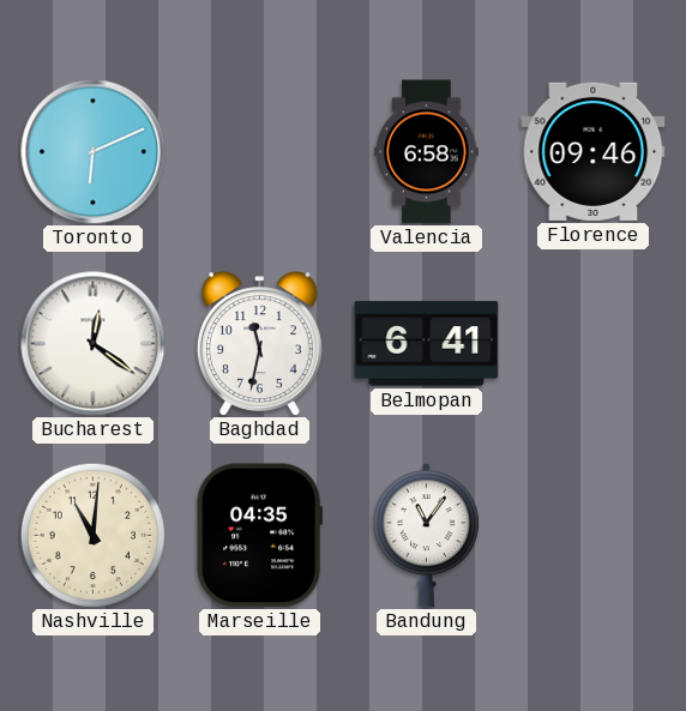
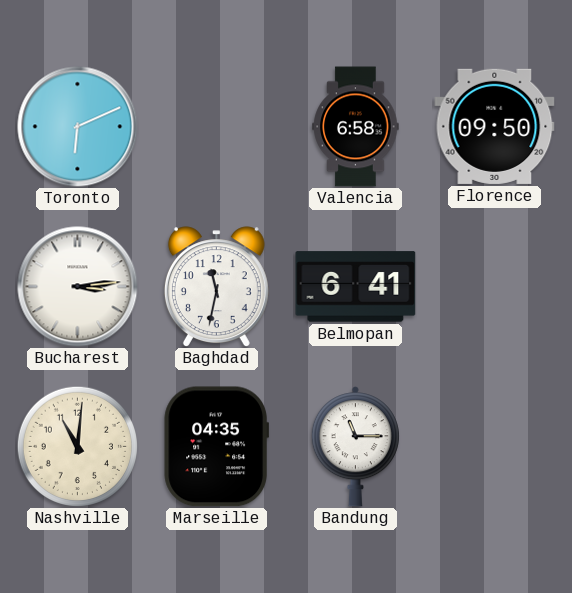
Florence: 09:46 -> 09:50
Bucharest: 12:21 -> 3:14
Bandung: 11:06 -> 11:15
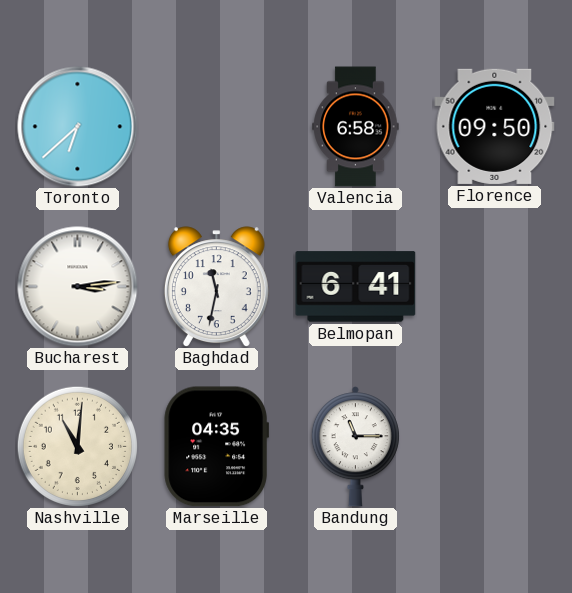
Toronto: 6:11 -> 6:38
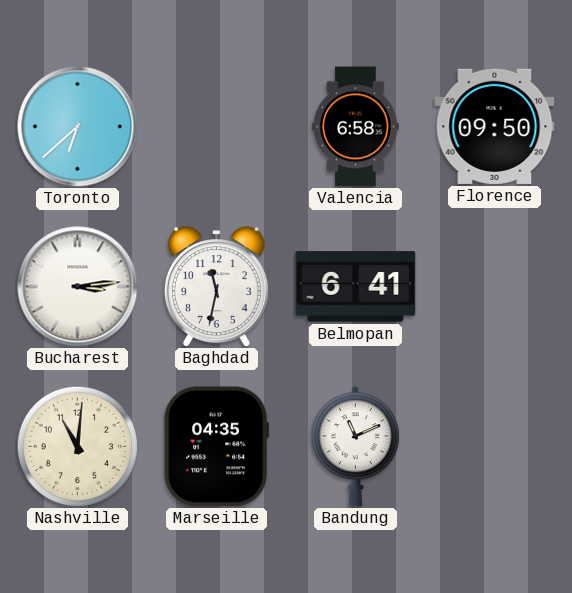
Bandung: 11:15 -> 11:11
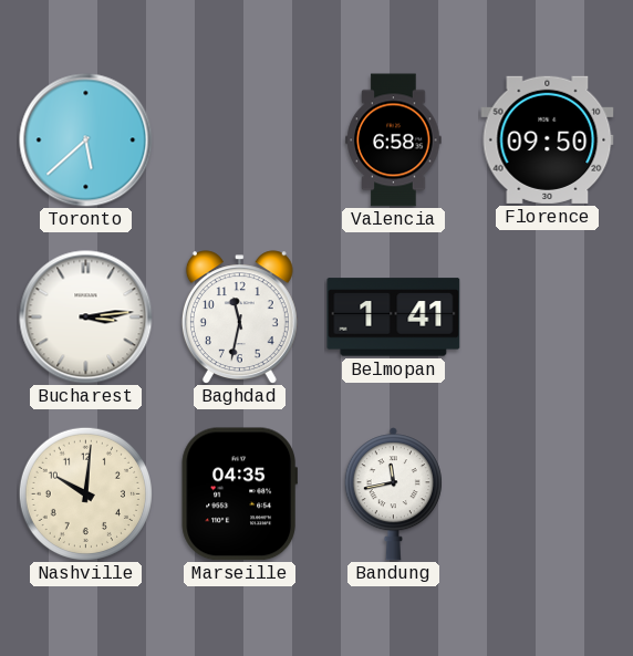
Toronto: 6:38 -> 5:38
Belmopan: 6:41 -> 1:41
Nashville: 11:01 -> 10:01
Bandung: 11:11 -> 11:43
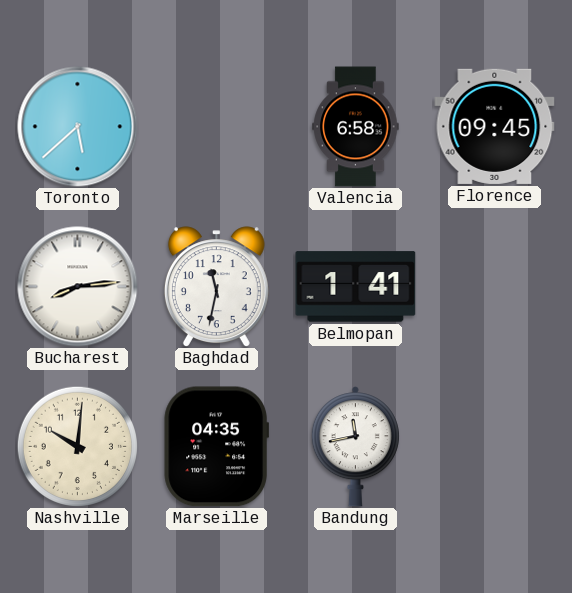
Florence: 09:50 -> 09:45
Bucharest: 3:14 -> 8:14
